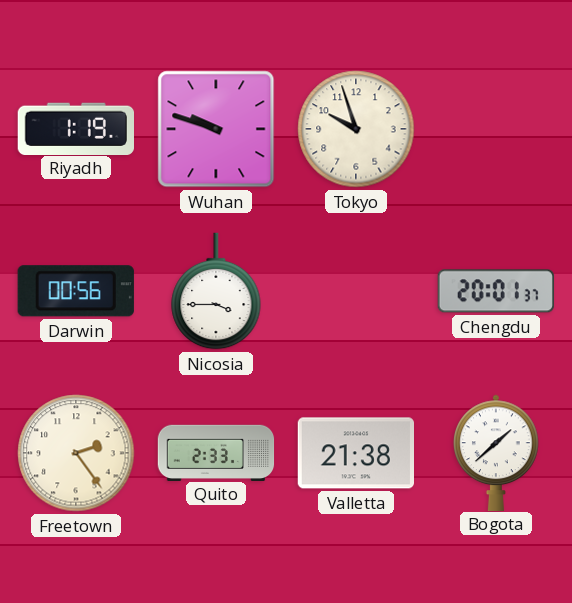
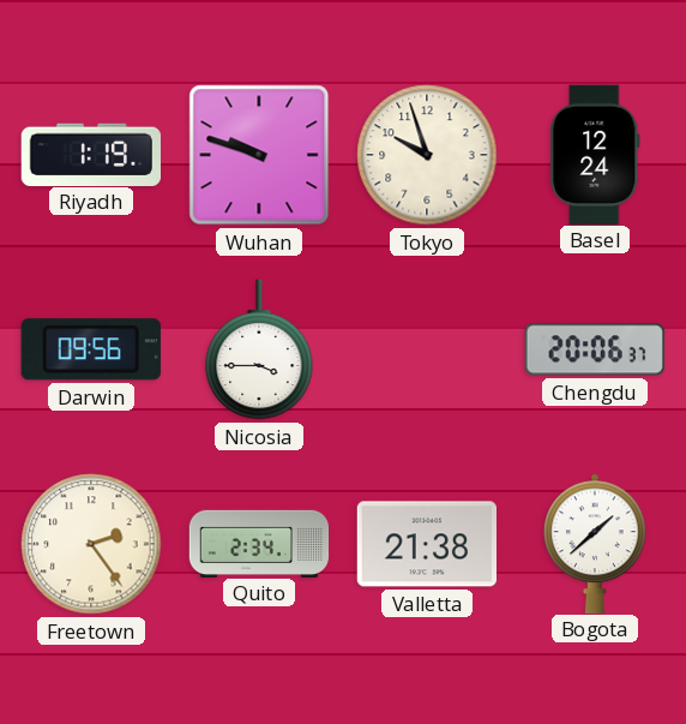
Basel: none -> 12:24
Darwin: 00:56 -> 09:56
Chengdu: 20:01 -> 20:06
Quito: 2:33 -> 2:34
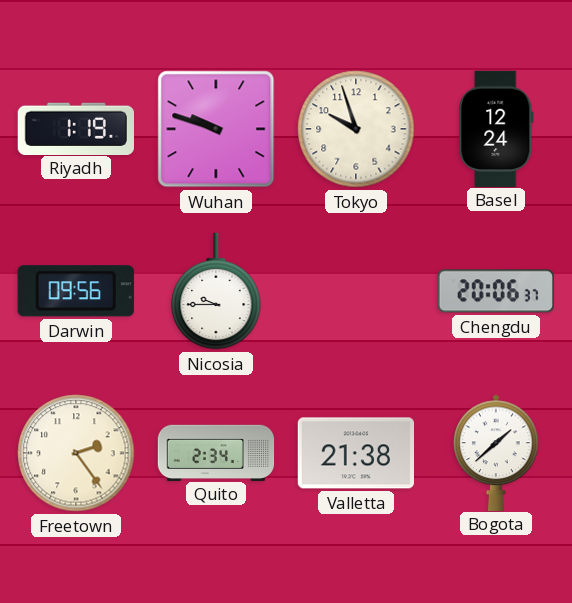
Nicosia: 3:45 -> 9:45
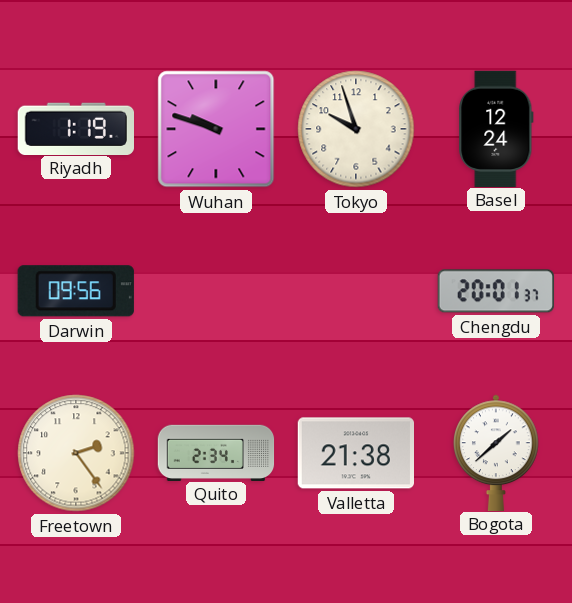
Nicosia: 9:45 -> none
Chengdu: 20:06 -> 20:01
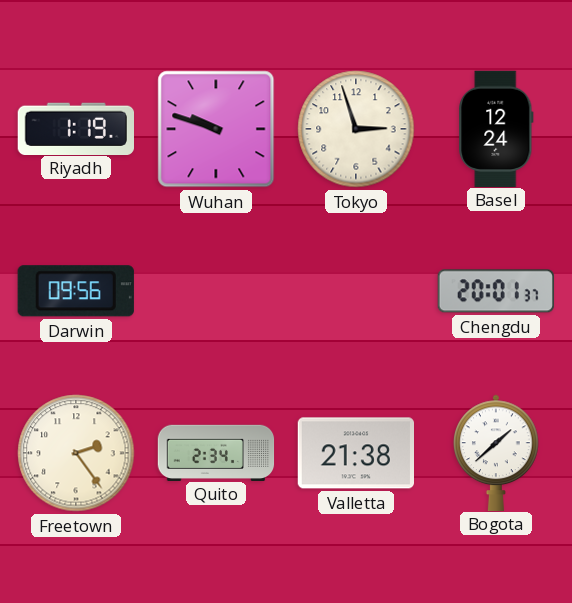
Tokyo: 9:57 -> 2:57
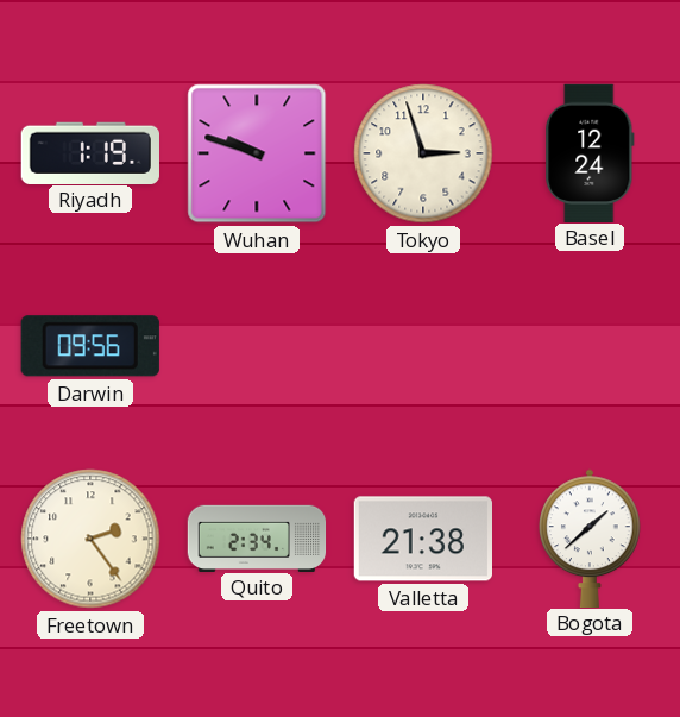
Chengdu: 20:01 -> none
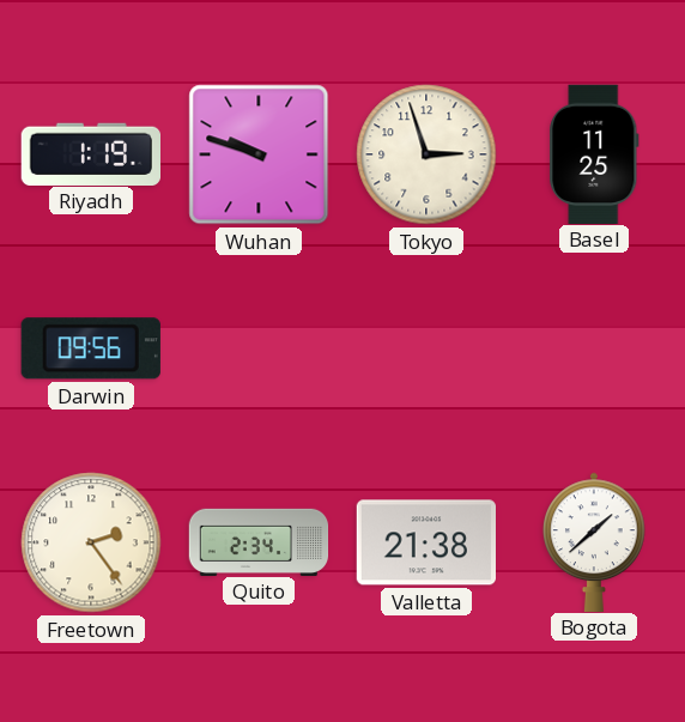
Basel: 12:24 -> 11:25
